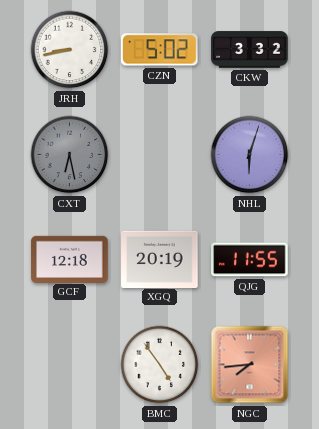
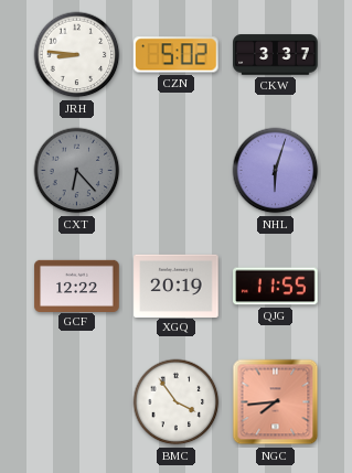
JRH: 8:43 -> 8:46
CKW: 3:32 -> 3:37
CXT: 6:28 -> 6:23
GCF: 12:18 -> 12:22
BMC: 4:54 -> 3:54
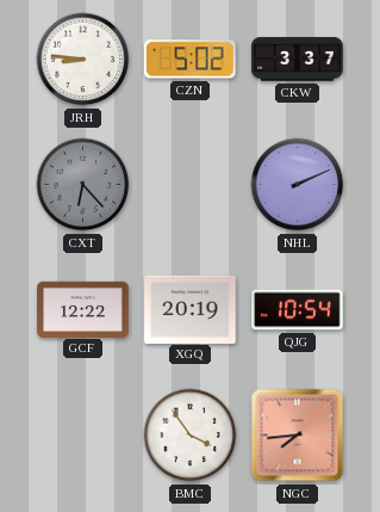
NHL: 6:03 -> 2:11
QJG: 11:55 -> 10:54
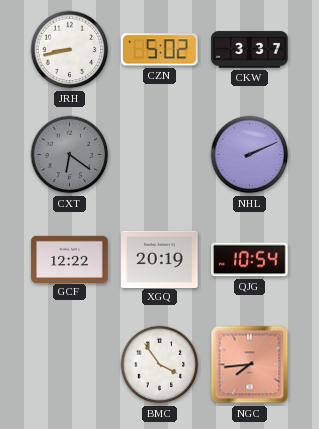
JRH: 8:46 -> 8:43
CXT: 6:23 -> 6:21
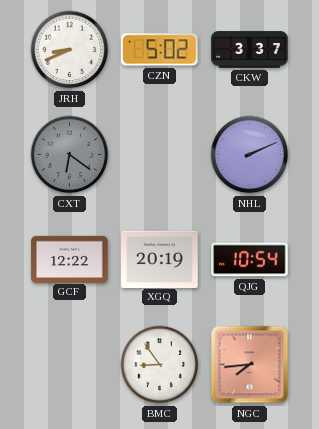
JRH: 8:43 -> 8:41
BMC: 3:54 -> 8:54
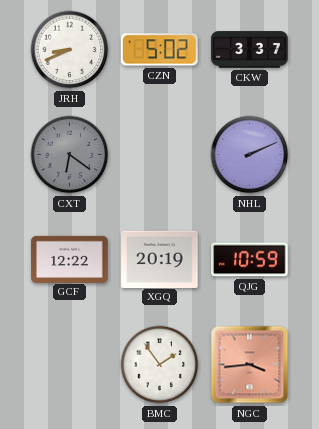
QJG: 10:54 -> 10:59
BMC: 8:54 -> 1:54
NGC: 7:44 -> 3:44
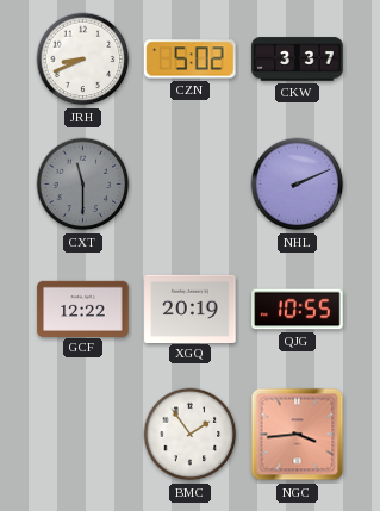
CXT: 6:21 -> 11:30
QJG: 10:59 -> 10:55
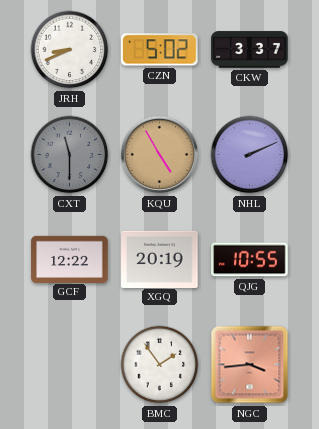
KQU: none -> 4:55
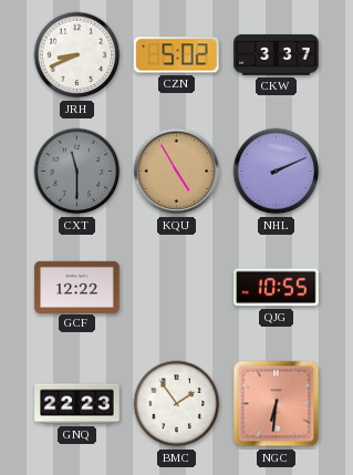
XGQ: 20:19 -> none
GNQ: none -> 22:23
NGC: 3:44 -> 6:31
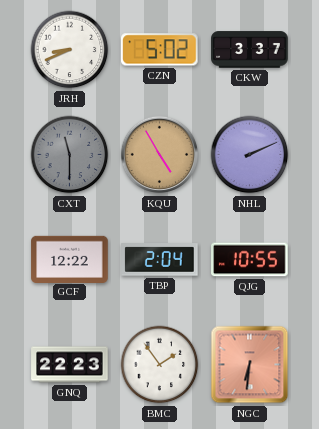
TBP: none -> 2:04
